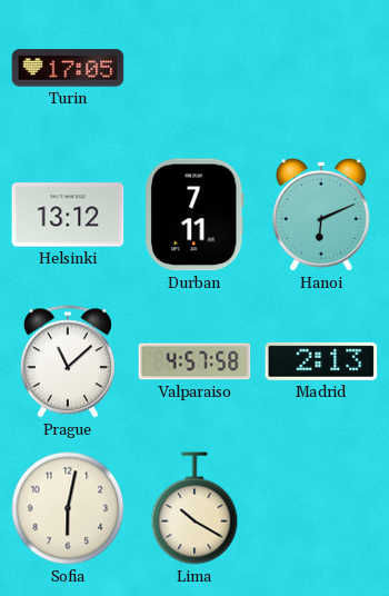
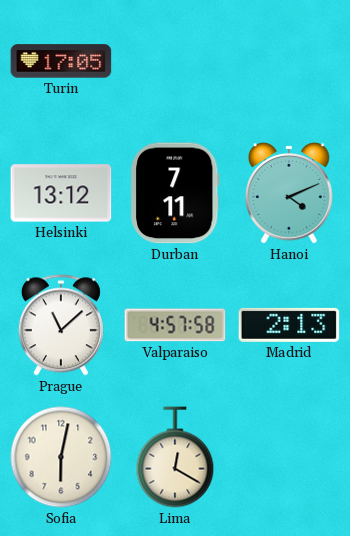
Hanoi: 6:11 -> 4:11
Lima: 10:20 -> 12:20
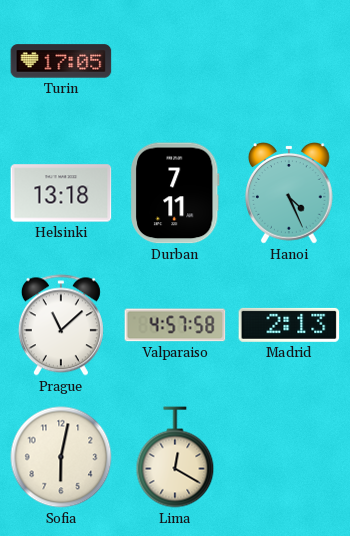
Helsinki: 13:12 -> 13:18
Hanoi: 4:11 -> 4:26
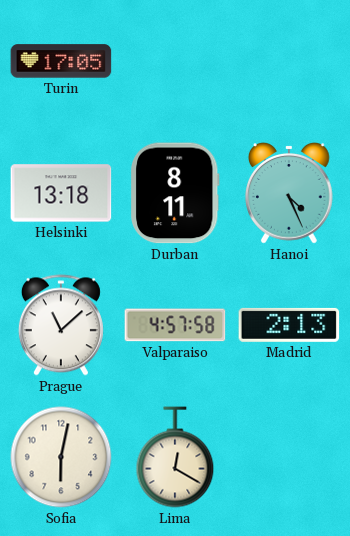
Durban: 7:11 -> 8:11
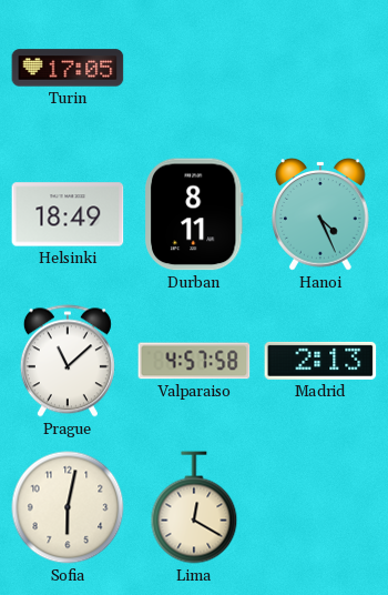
Helsinki: 13:18 -> 18:49
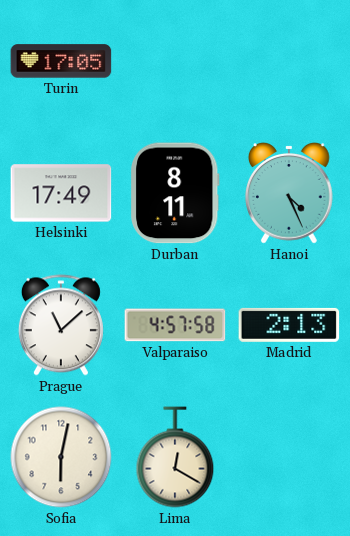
Helsinki: 18:49 -> 17:49
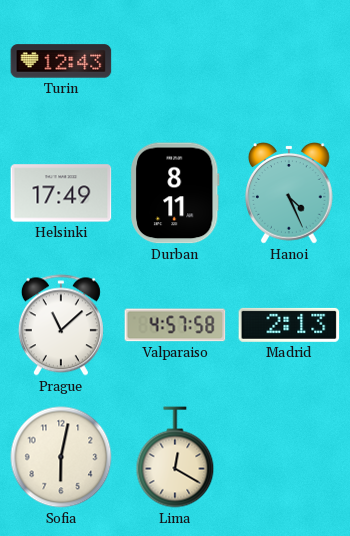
Turin: 17:05 -> 12:43
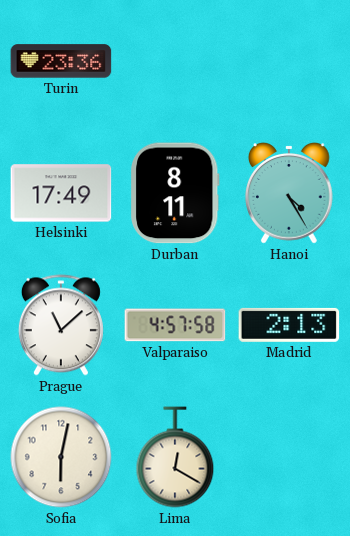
Turin: 12:43 -> 23:36
Hanoi: 4:26 -> 4:25
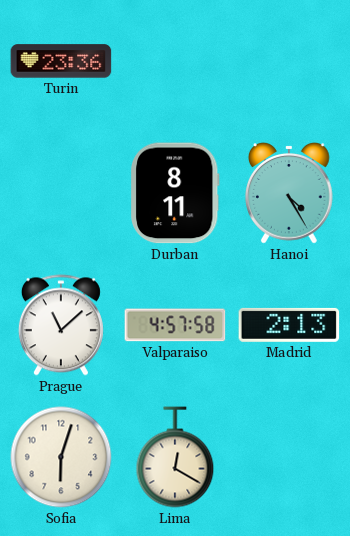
Helsinki: 17:49 -> none
Sofia: 6:02 -> 6:03
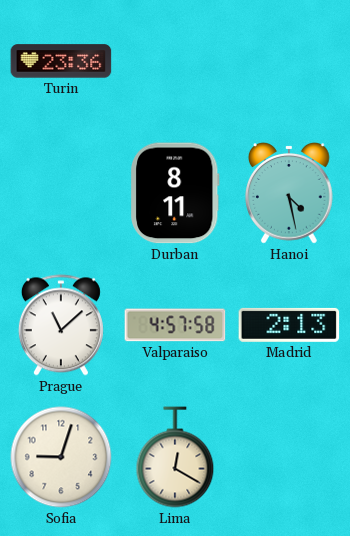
Hanoi: 4:25 -> 4:28
Sofia: 6:03 -> 9:03
